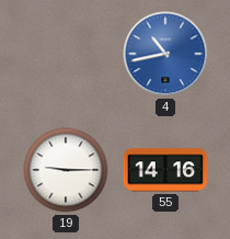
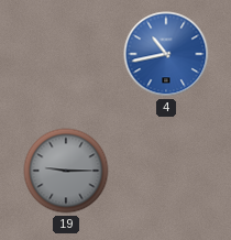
19 dial: white -> grey
55: 14:16 -> none
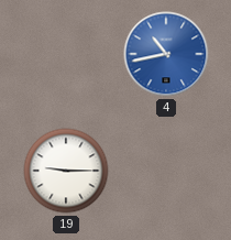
19 dial: grey -> white
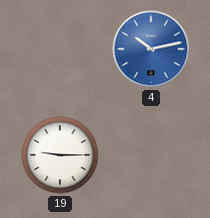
4: 10:43 -> 10:13
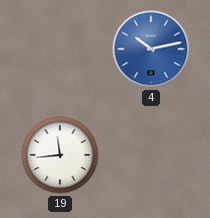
19: 9:15 -> 11:44
